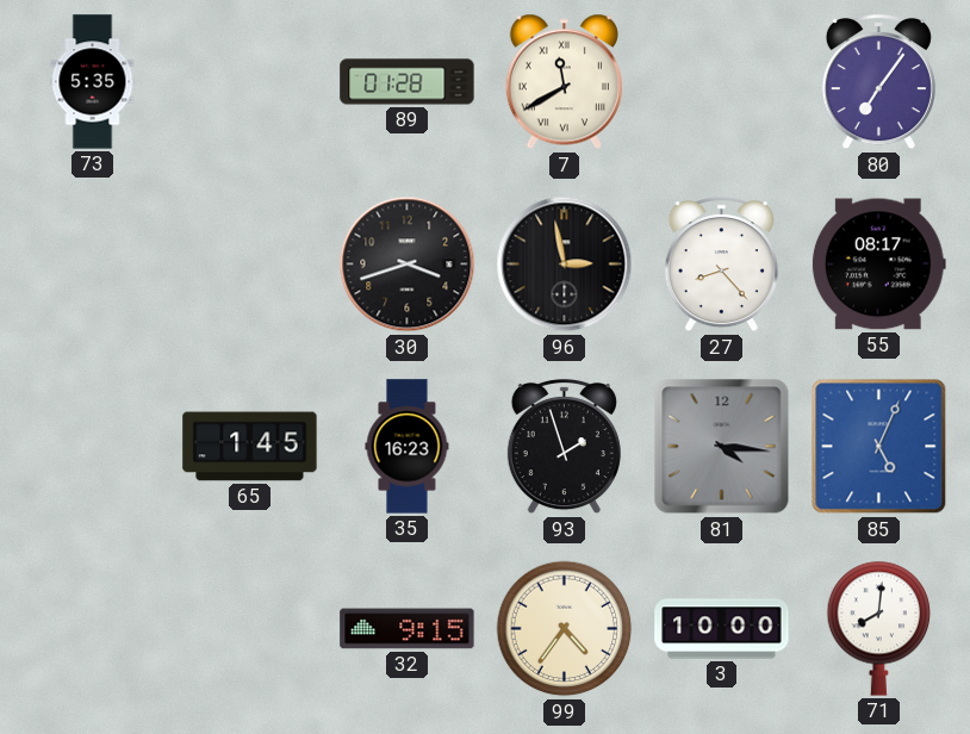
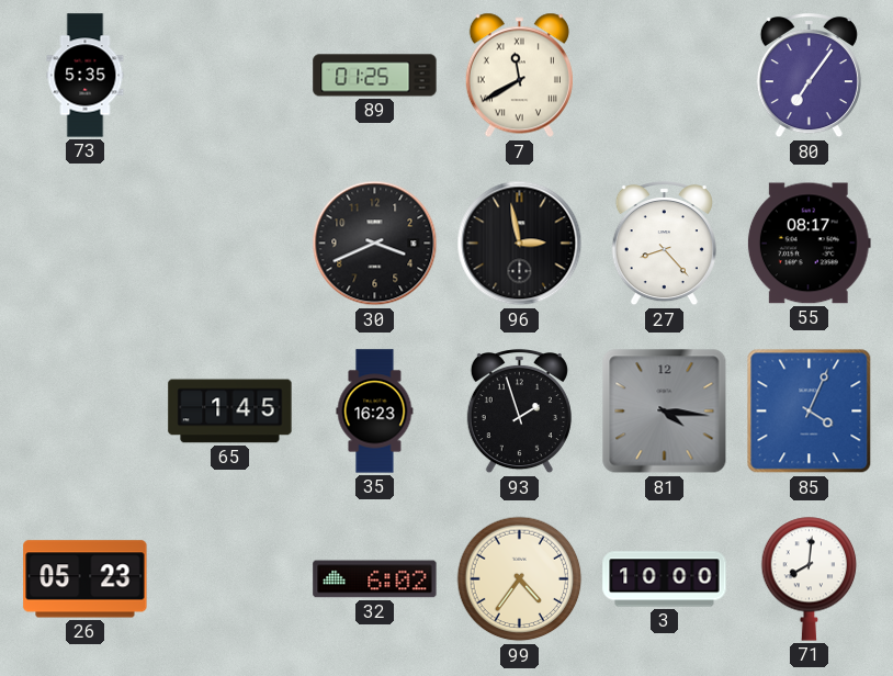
89: 01:28 -> 01:25
30: 3:42 -> 3:41
85: 5:04 -> 4:04
26: none -> 05:23
32: 9:15 -> 6:02
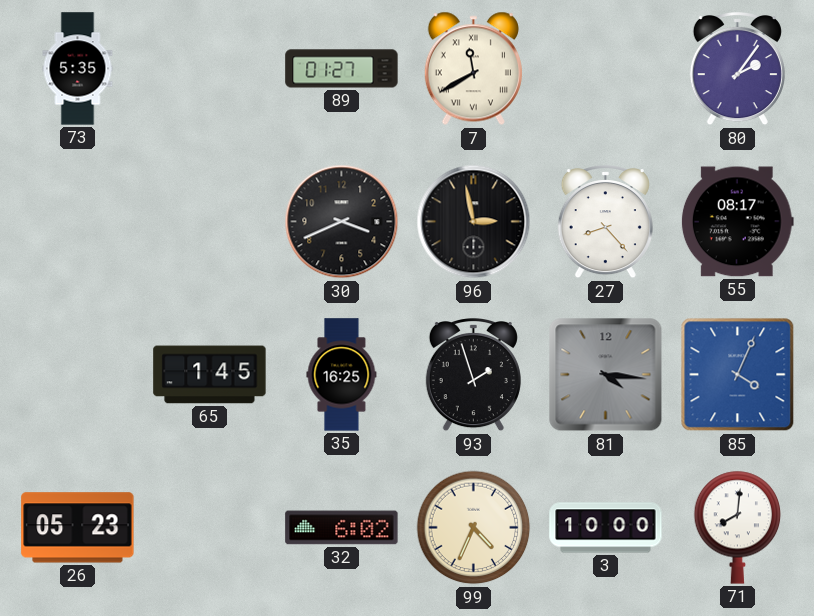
89: 01:25 -> 01:27
80: 7:06 -> 2:06
35: 16:23 -> 16:25
99: 4:36 -> 4:34
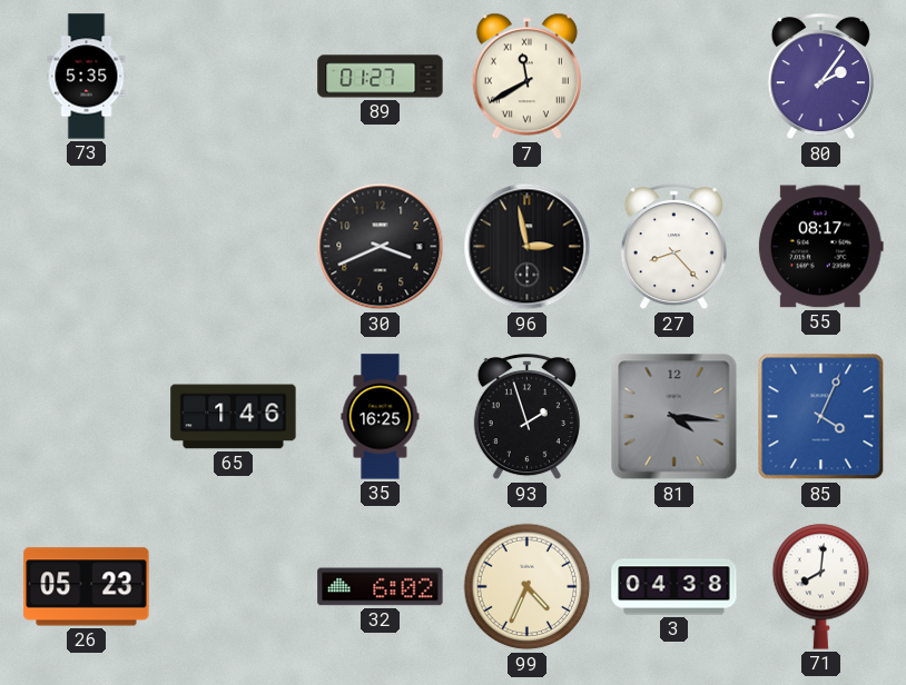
65: 1:45 -> 1:46
3: 10:00 -> 04:38
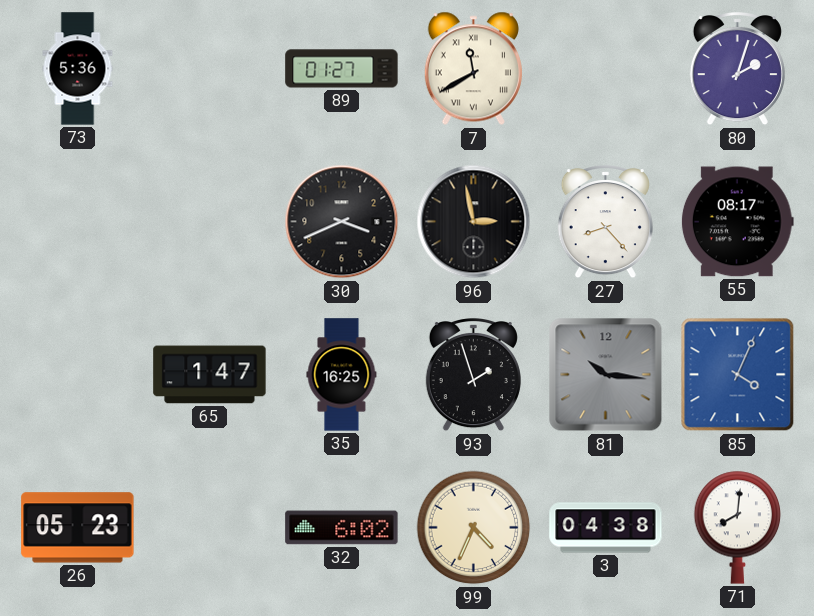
73: 5:35 -> 5:36
80: 2:06 -> 2:03
65: 1:46 -> 1:47
81: 4:16 -> 10:16
